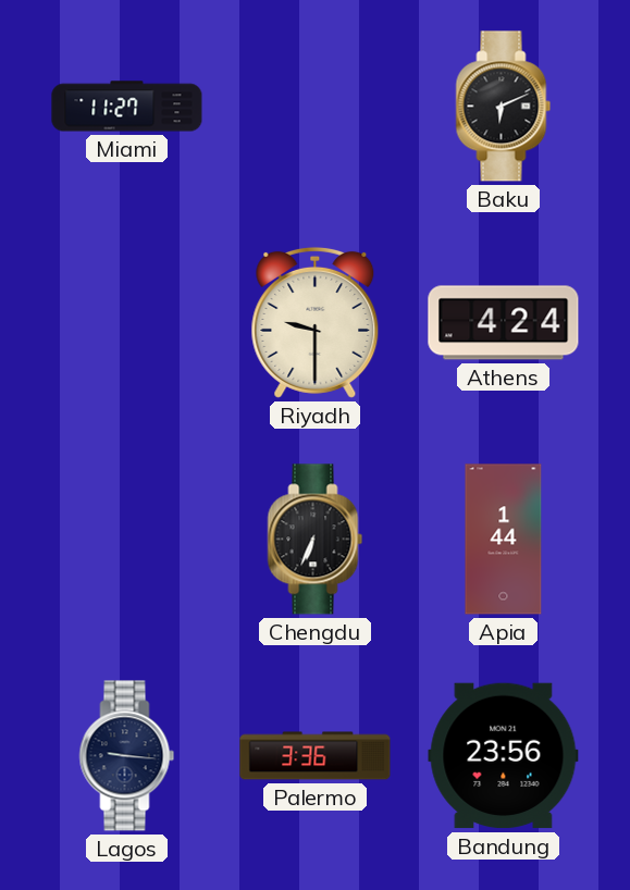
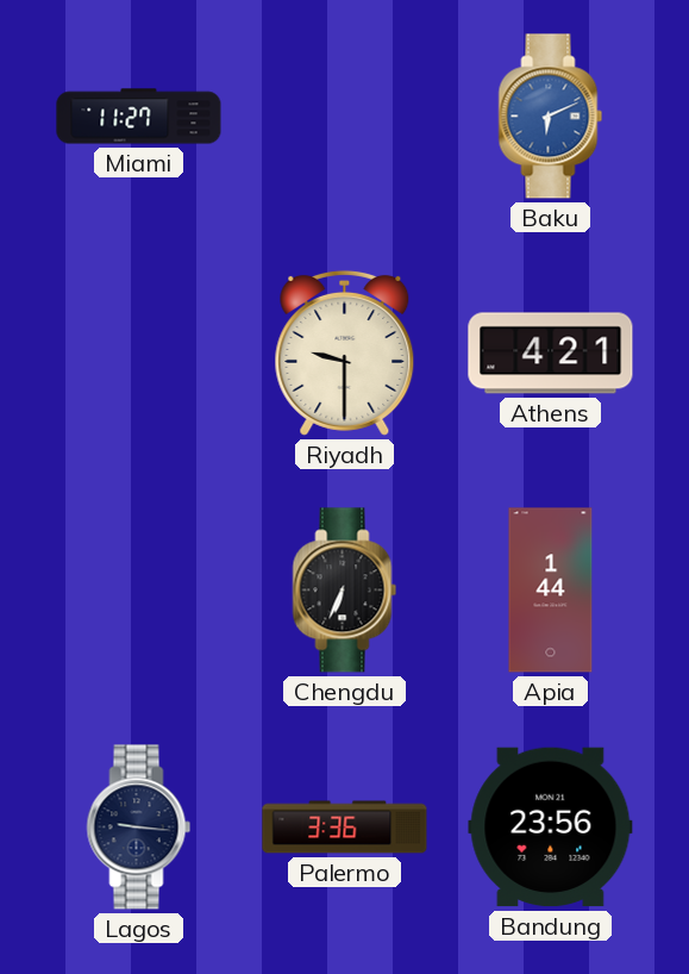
Baku dial: black -> blue
Athens: 4:24 -> 4:21
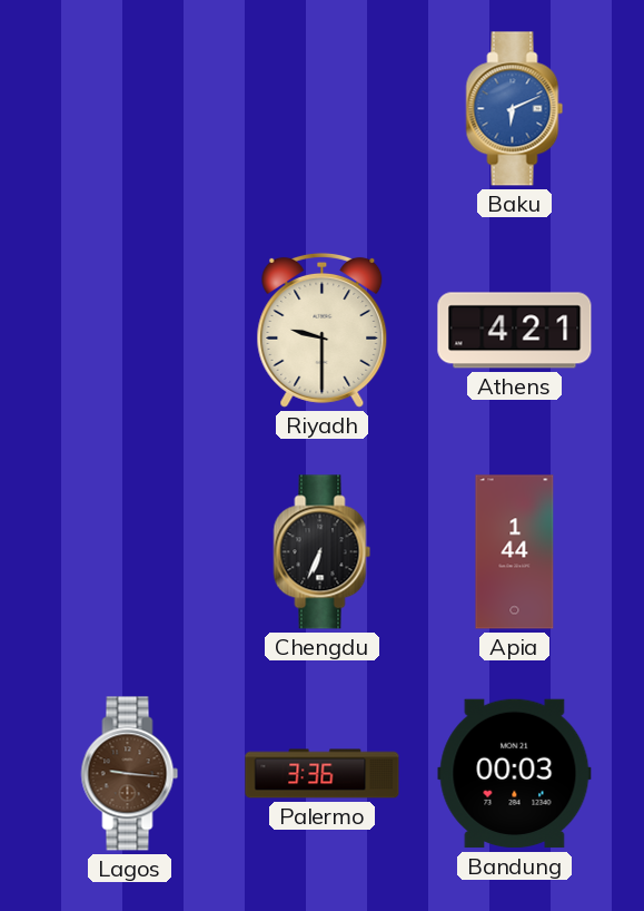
Miami: 11:27 -> none
Lagos dial: navy -> brown
Bandung: 23:56 -> 00:03
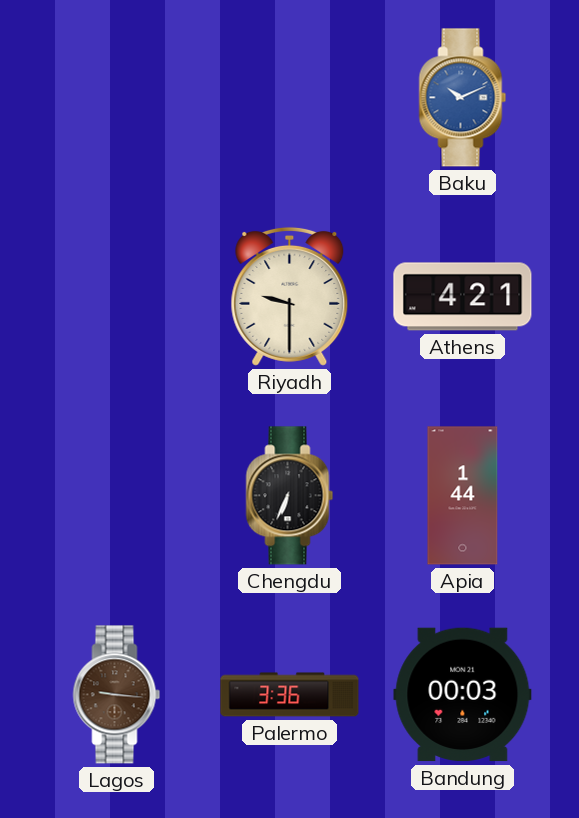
Baku: 6:11 -> 10:11
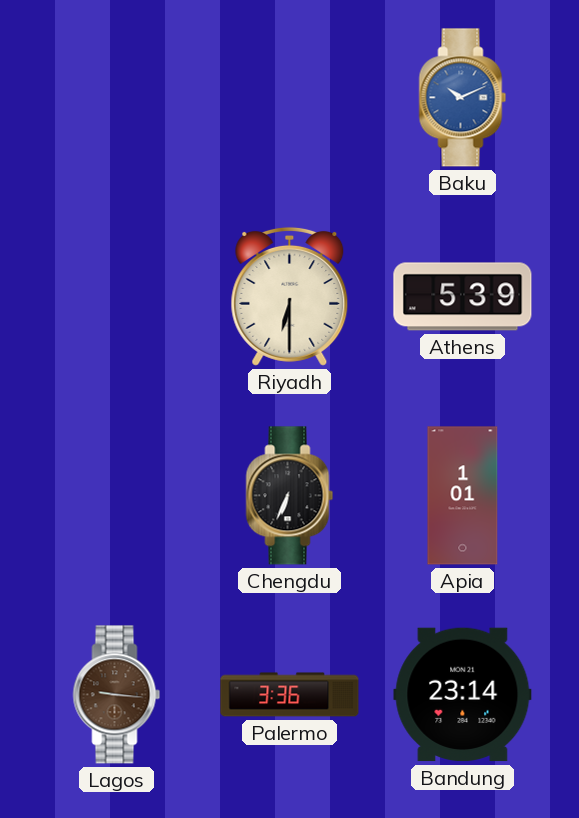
Riyadh: 9:30 -> 6:30
Athens: 4:21 -> 5:39
Apia: 1:44 -> 1:01
Bandung: 00:03 -> 23:14
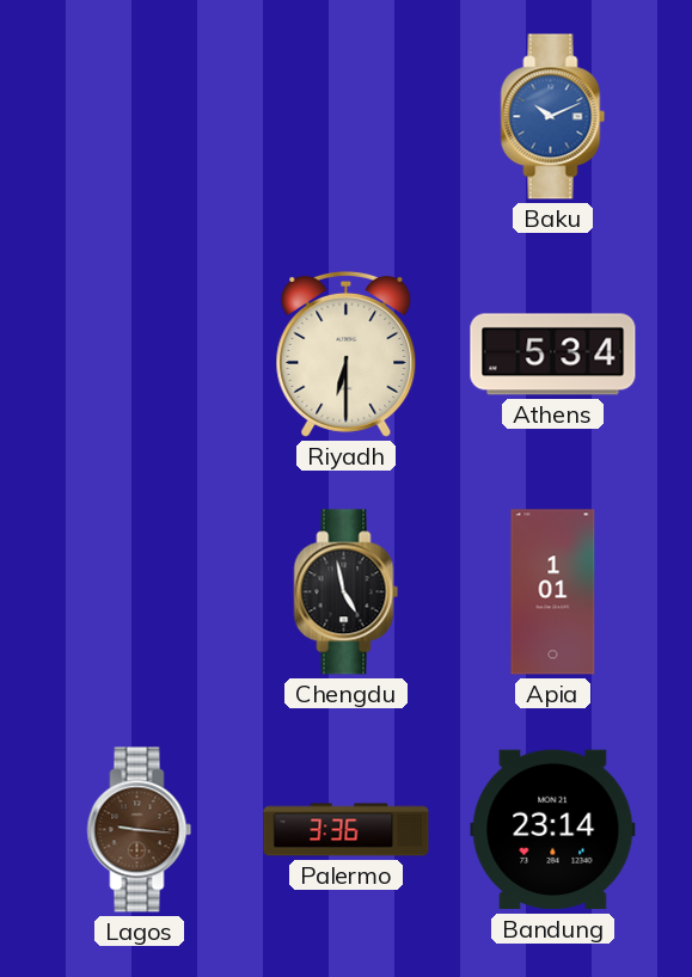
Athens: 5:39 -> 5:34
Chengdu: 6:34 -> 4:58
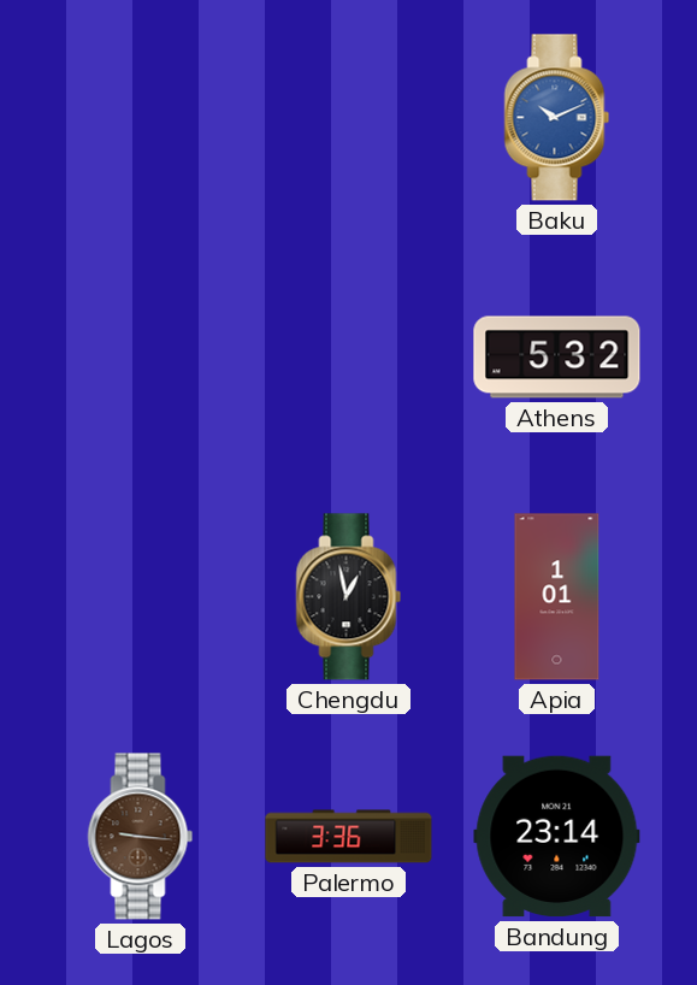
Riyadh: 6:30 -> none
Athens: 5:34 -> 5:32
Chengdu: 4:58 -> 12:58
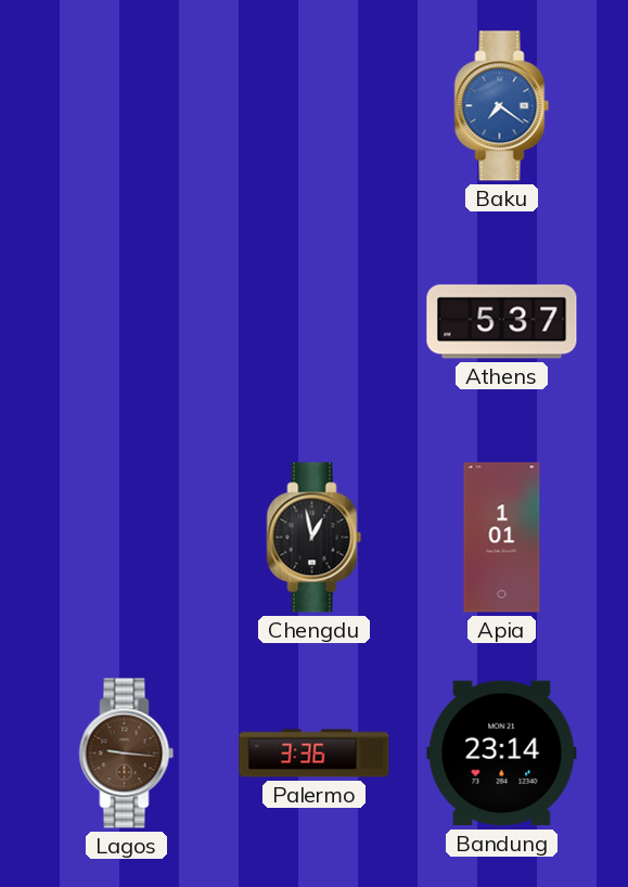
Baku: 10:11 -> 7:21
Athens: 5:32 -> 5:37
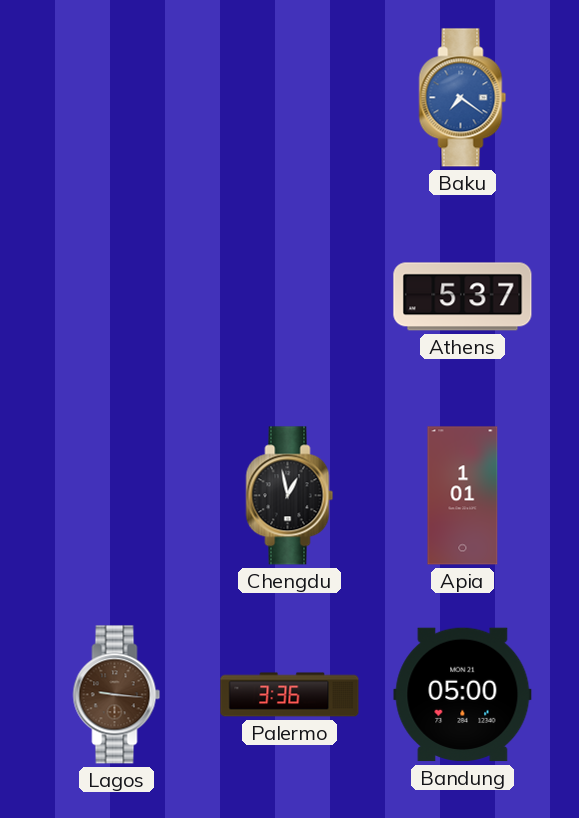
Bandung: 23:14 -> 05:00
